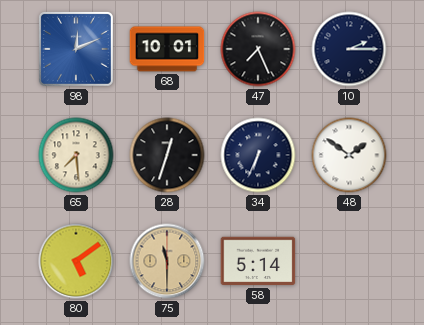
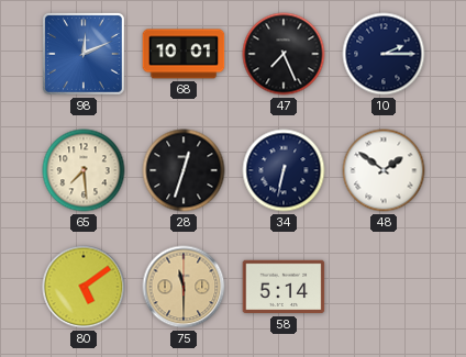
34: 6:34 -> 6:32
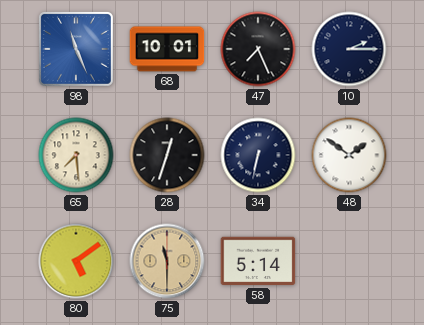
98: 12:11 -> 11:26
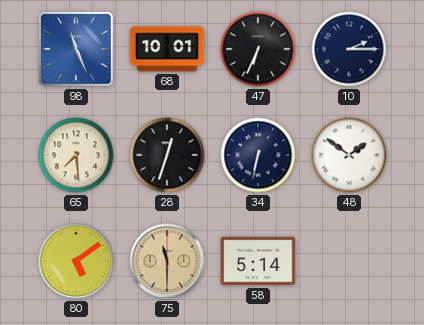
47: 7:26 -> 6:34
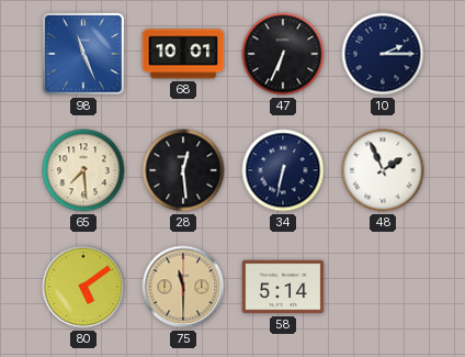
28: 12:33 -> 12:29
48: 1:51 -> 1:56
